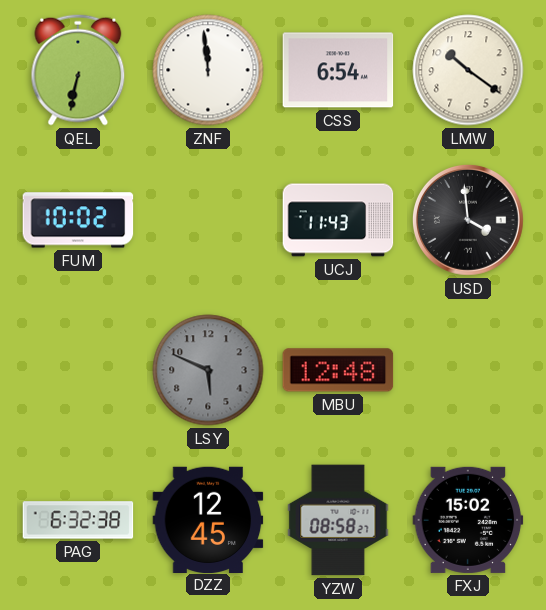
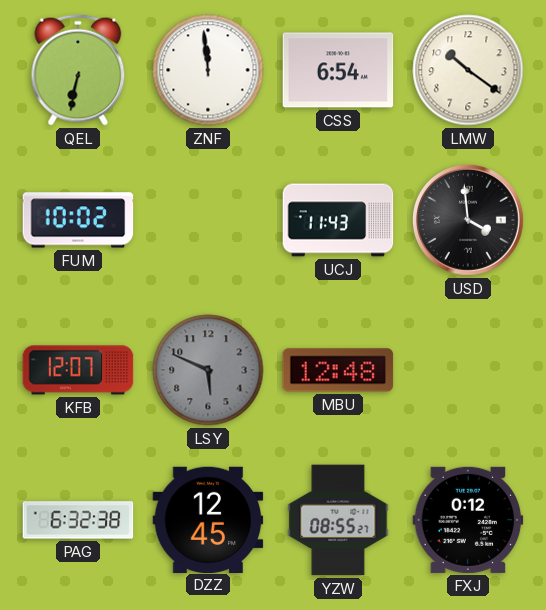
KFB: none -> 12:07
YZW: 08:58 -> 08:55
FXJ: 15:02 -> 0:12
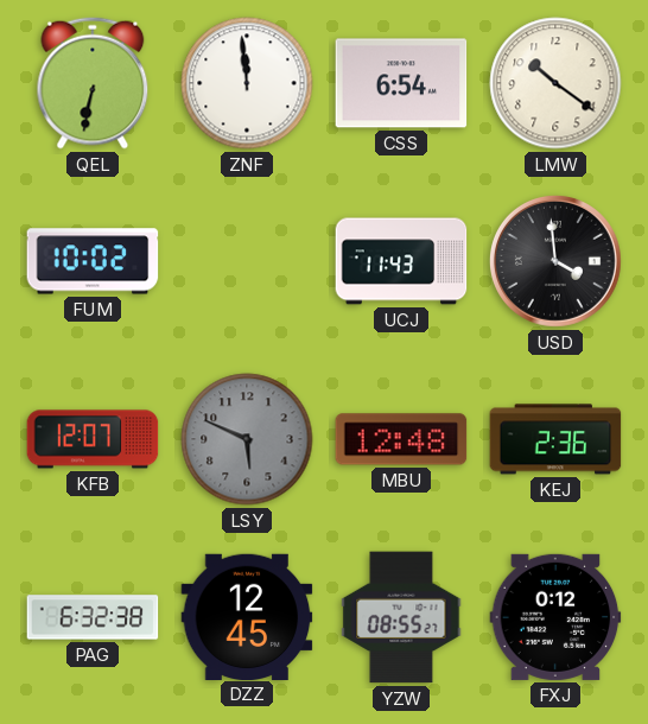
KEJ: none -> 2:36
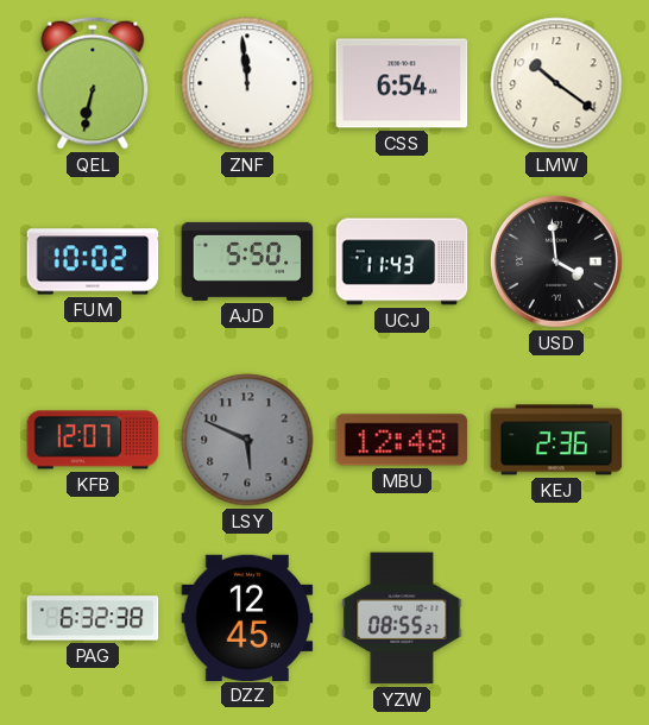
AJD: none -> 5:50
FXJ: 0:12 -> none
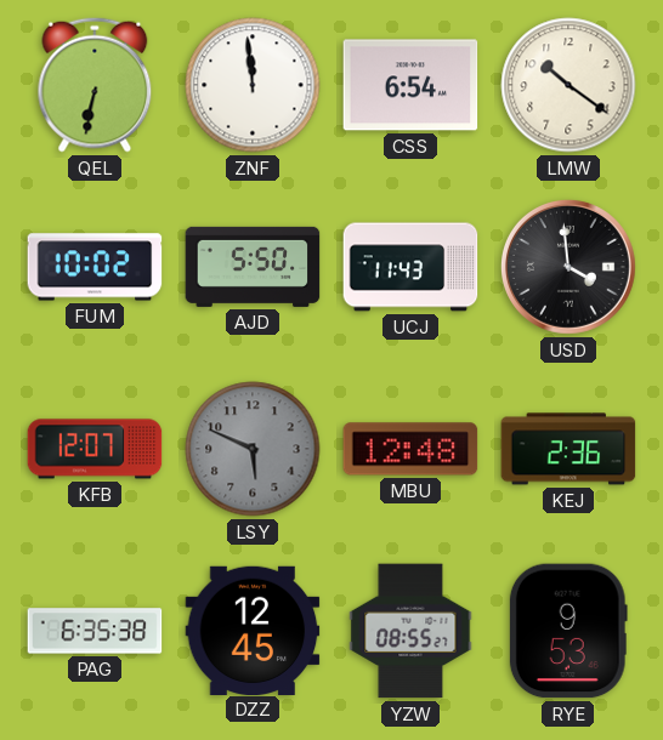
PAG: 6:32 -> 6:35
RYE: none -> 9:53
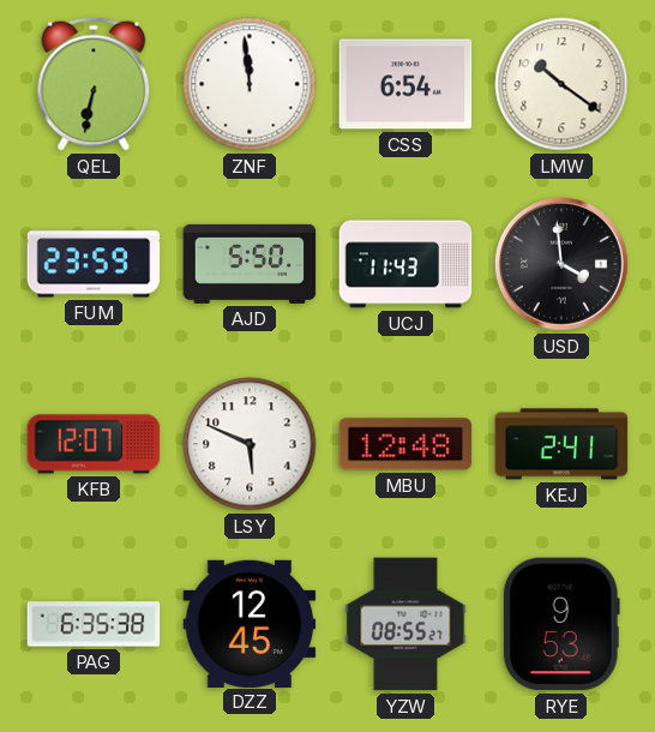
FUM: 10:02 -> 23:59
LSY dial: grey -> white
KEJ: 2:36 -> 2:41
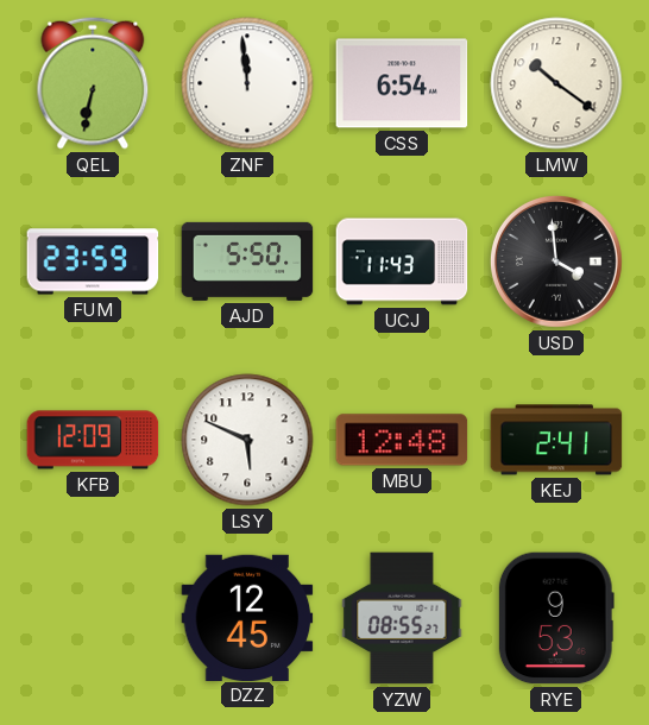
KFB: 12:07 -> 12:09
PAG: 6:35 -> none
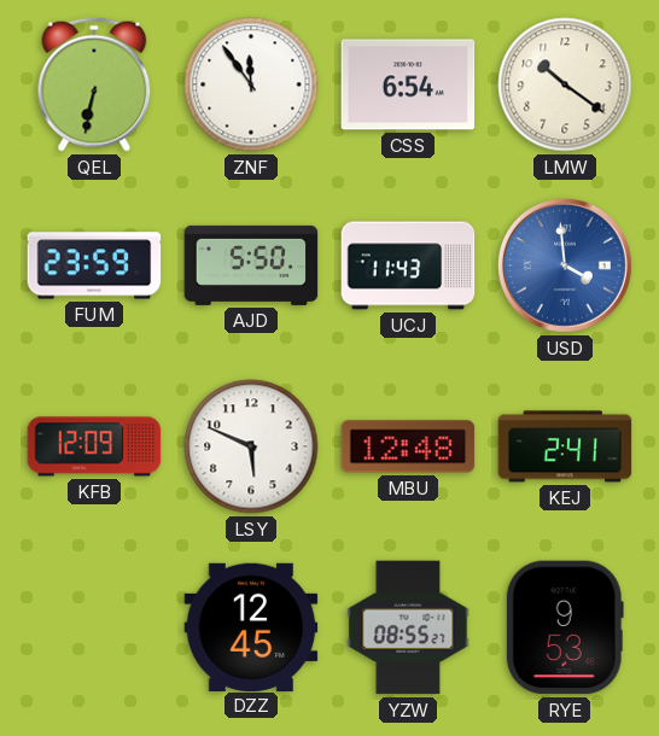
ZNF: 11:59 -> 11:54
USD dial: black -> blue
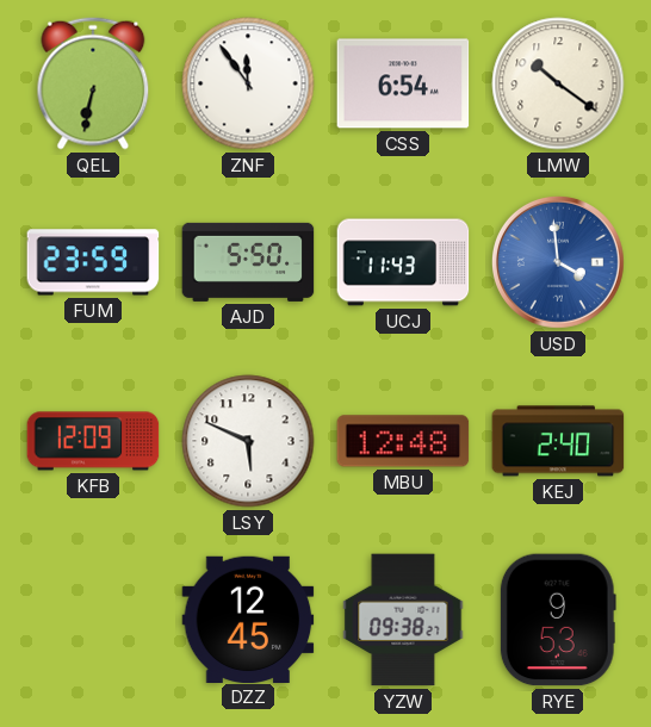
KEJ: 2:41 -> 2:40
YZW: 08:55 -> 09:38
